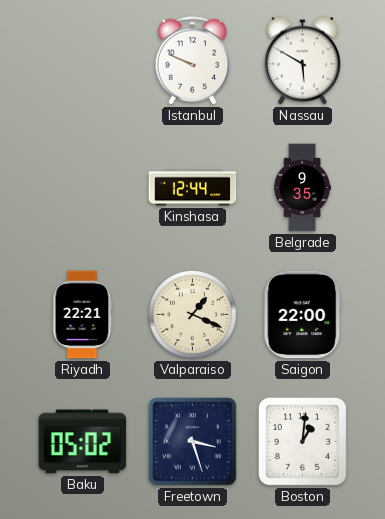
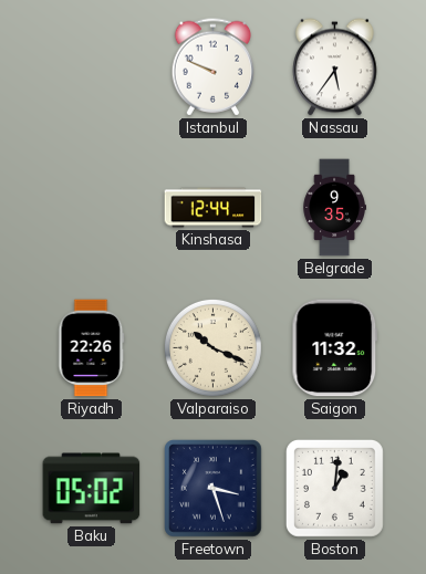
Nassau: 5:50 -> 5:36
Riyadh: 22:21 -> 22:26
Valparaiso: 1:19 -> 10:19
Saigon: 22:00 -> 11:32
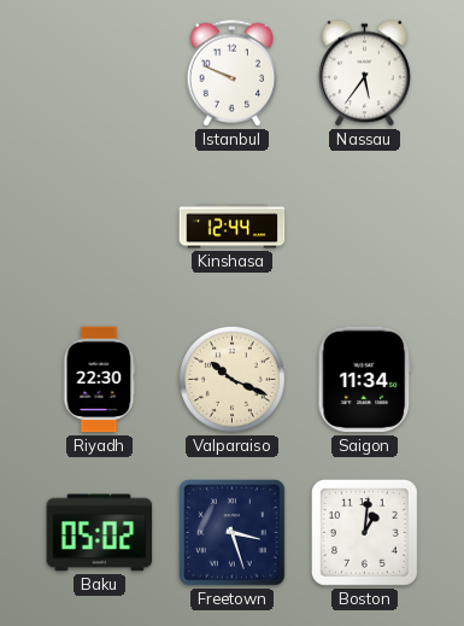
Belgrade: 9:35 -> none
Riyadh: 22:26 -> 22:30
Saigon: 11:32 -> 11:34
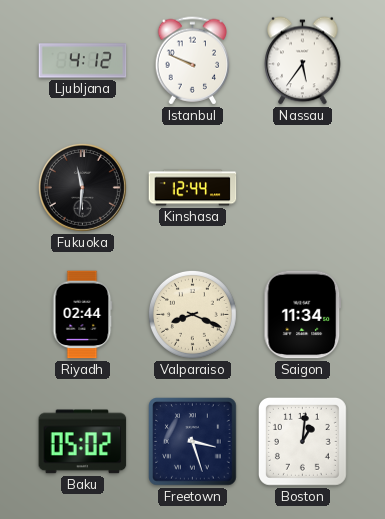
Ljubljana: none -> 4:12
Fukuoka: none -> 11:31
Riyadh: 22:30 -> 02:44
Valparaiso: 10:19 -> 8:19
